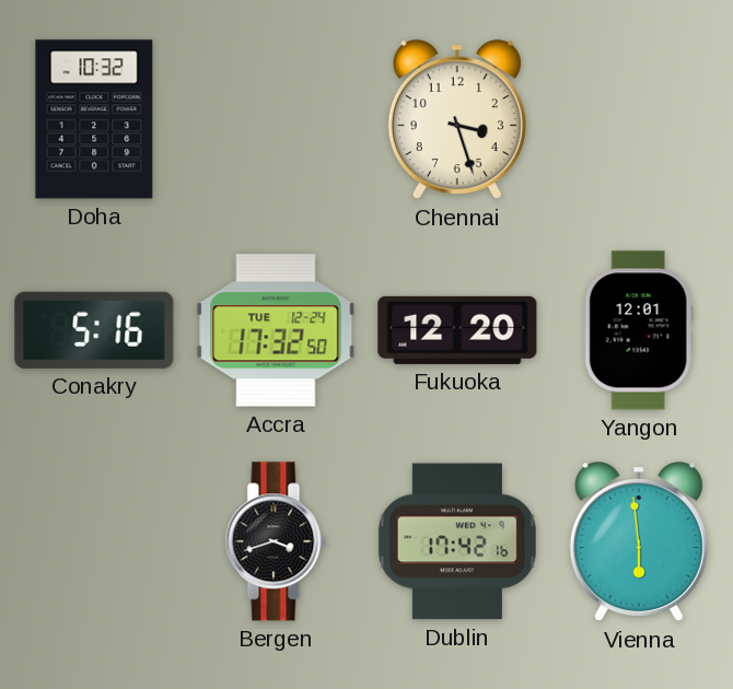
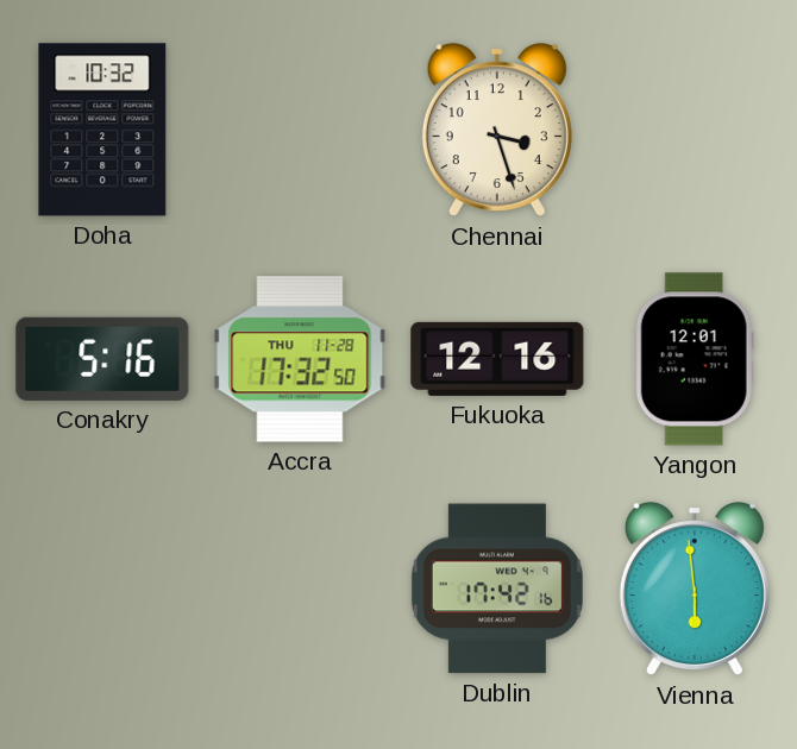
Accra date: TUE 12-24 -> THU 11-28
Fukuoka: 12:20 -> 12:16
Bergen: 3:42 -> none
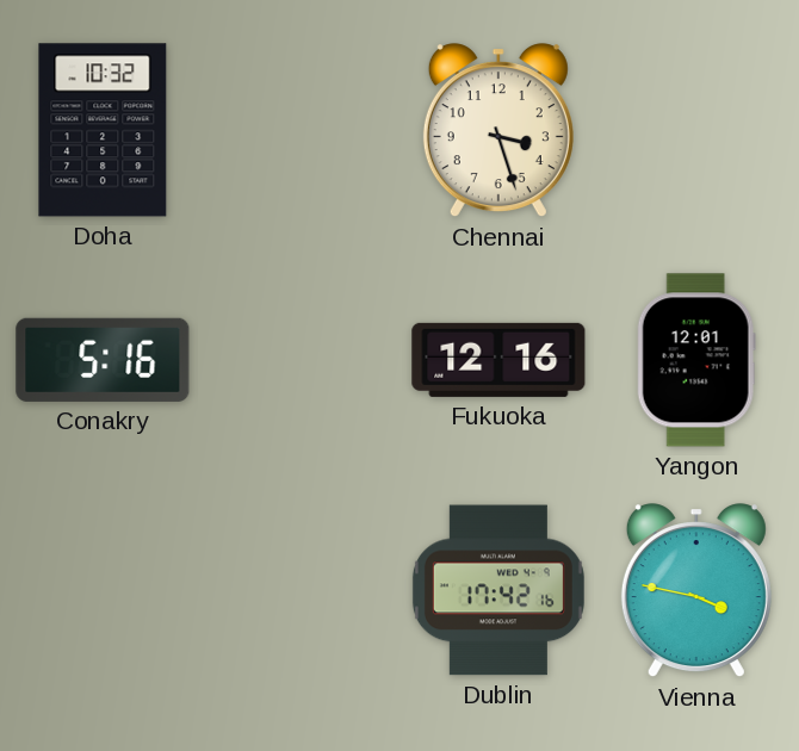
Accra: 17:32 -> none
Vienna: 5:59 -> 3:47
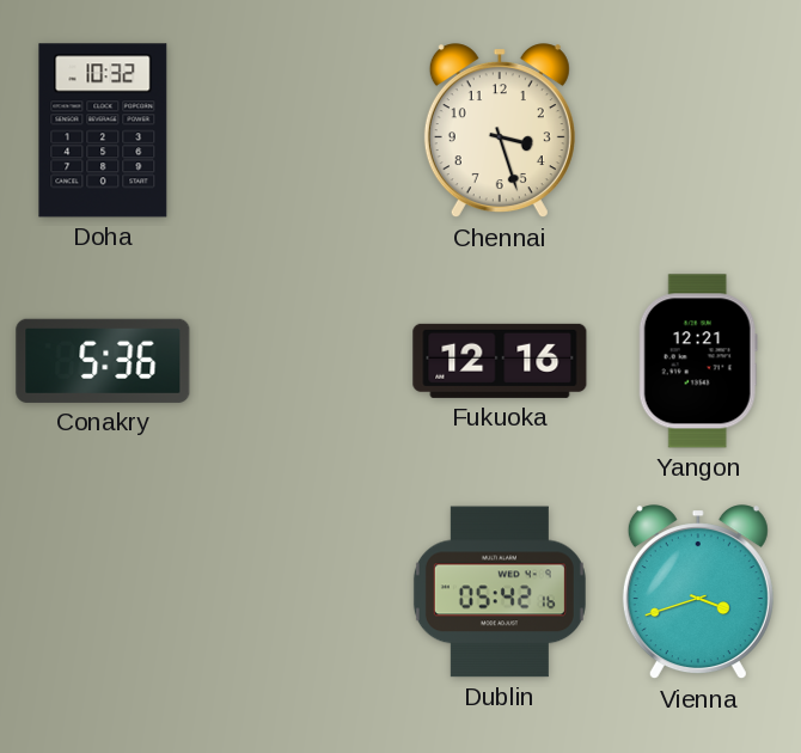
Conakry: 5:16 -> 5:36
Yangon: 12:01 -> 12:21
Dublin: 17:42 -> 05:42
Vienna: 3:47 -> 3:42
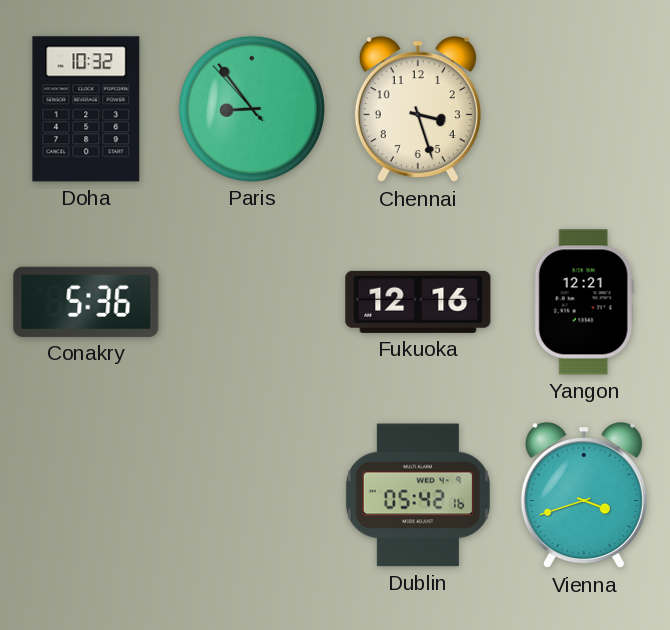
Paris: none -> 8:53
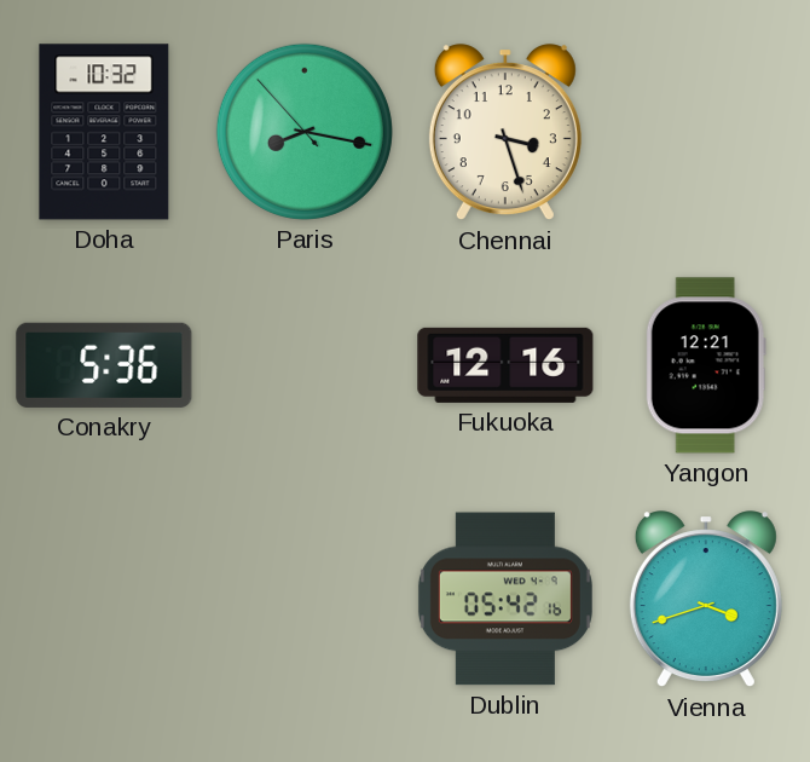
Paris: 8:53 -> 8:16
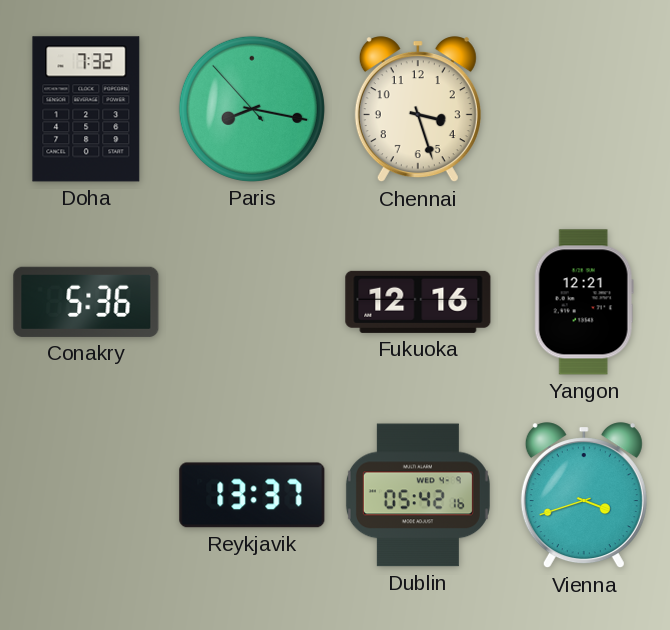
Doha: 10:32 -> 7:32
Reykjavik: none -> 13:37
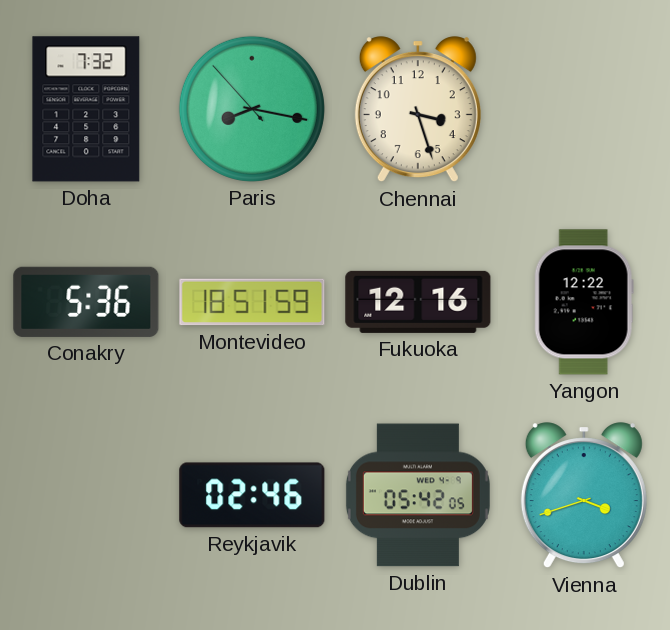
Montevideo: none -> 18:51
Yangon: 12:21 -> 12:22
Reykjavik: 13:37 -> 02:46
Dublin: 05:42:16 -> 05:42:05
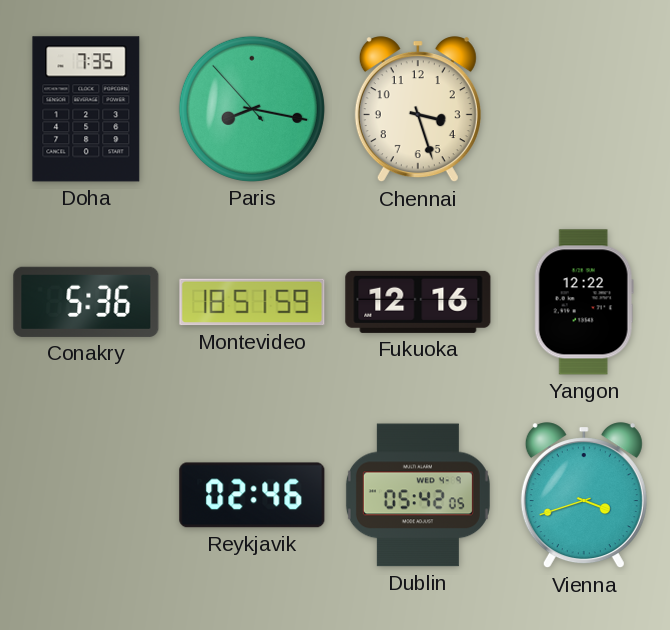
Doha: 7:32 -> 7:35
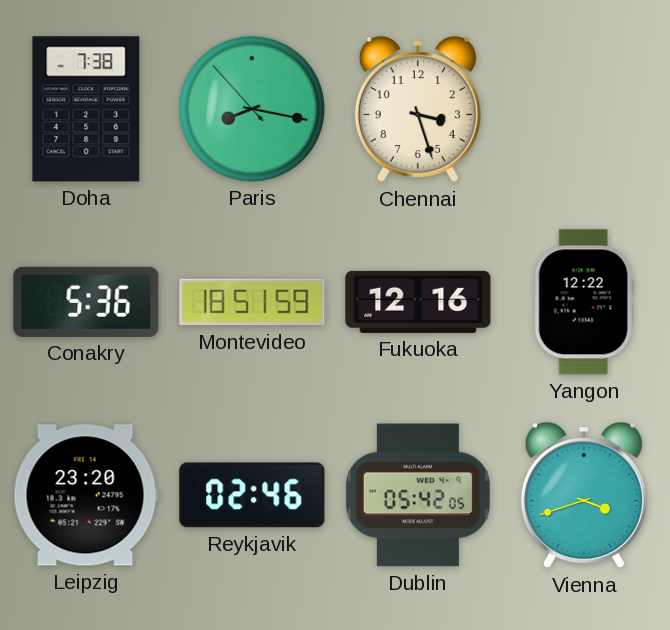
Doha: 7:35 -> 7:38
Leipzig: none -> 23:20
